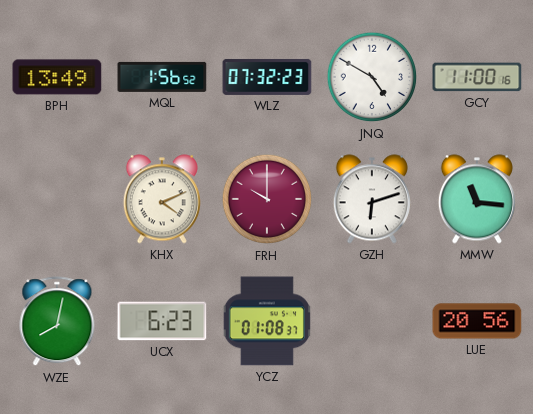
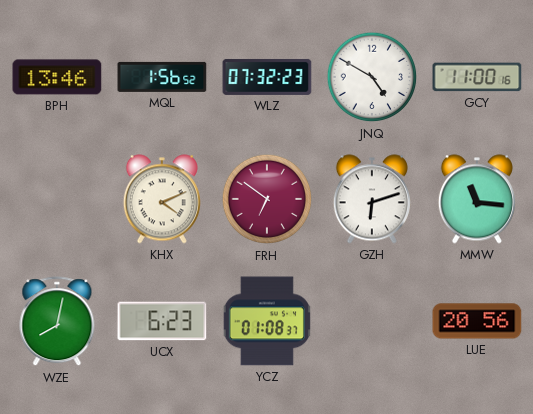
BPH: 13:49 -> 13:46
FRH: 10:00 -> 6:51
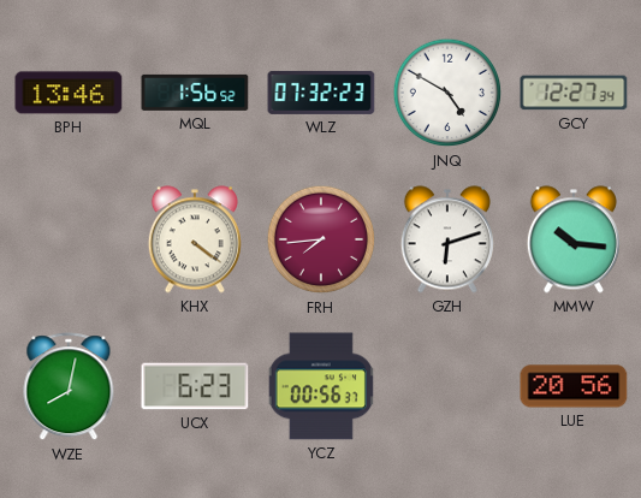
GCY: 11:00 -> 12:27
KHX: 4:11 -> 4:21
FRH: 6:51 -> 7:44
MMW: 11:16 -> 10:16
YCZ: 01:08 -> 00:56
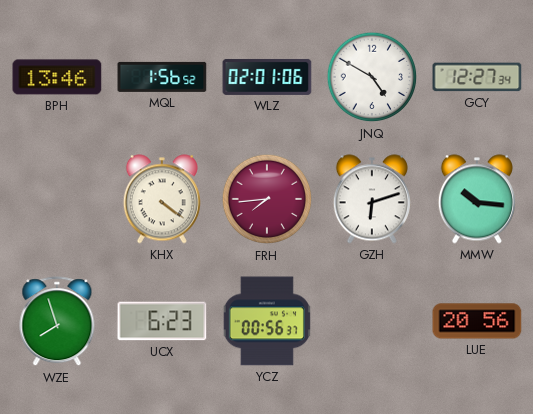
WLZ: 07:32 -> 02:01
WZE: 8:02 -> 7:57
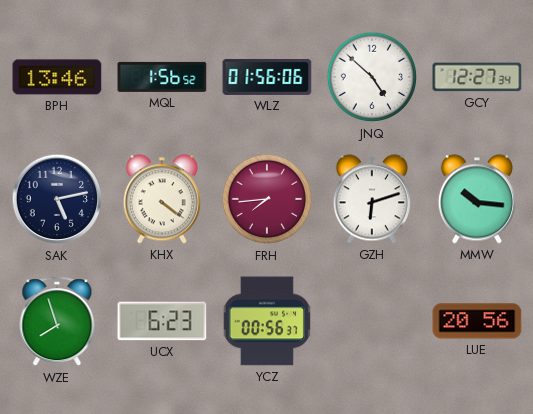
WLZ: 02:01 -> 01:56
JNQ: 4:50 -> 4:52
SAK: none -> 5:13
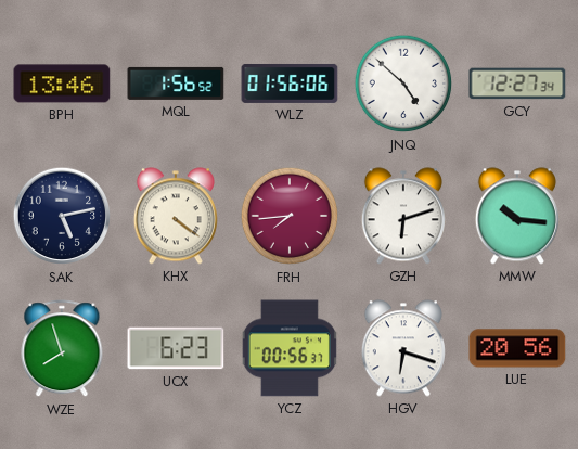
HGV: none -> 6:18
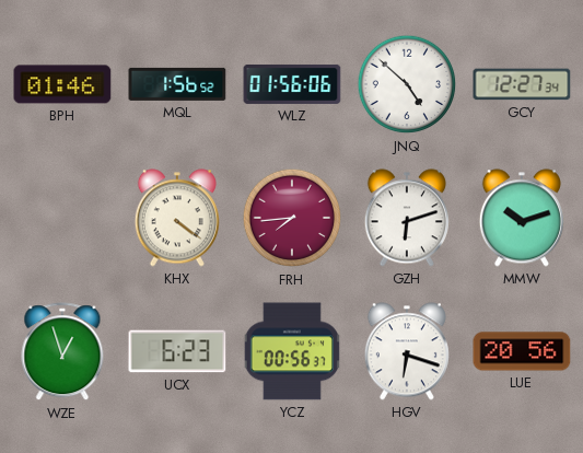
BPH: 13:46 -> 01:46
SAK: 5:13 -> none
MMW: 10:16 -> 10:12
WZE: 7:57 -> 12:57
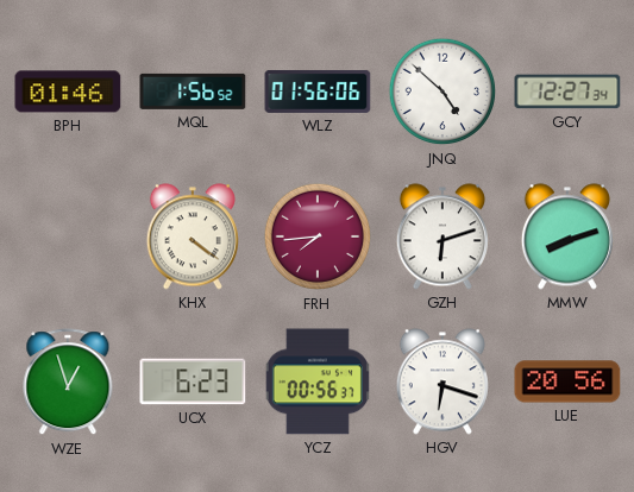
MMW: 10:12 -> 8:12
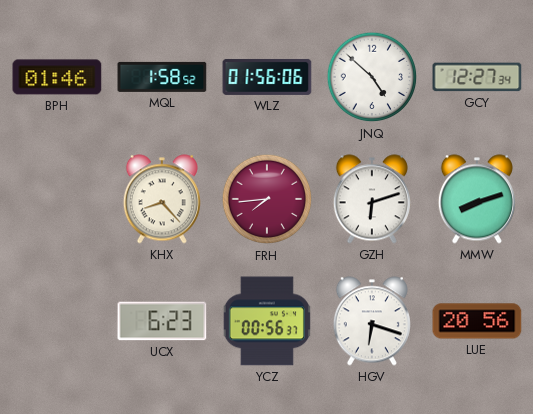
MQL: 1:56 -> 1:58
KHX: 4:21 -> 8:23
WZE: 12:57 -> none
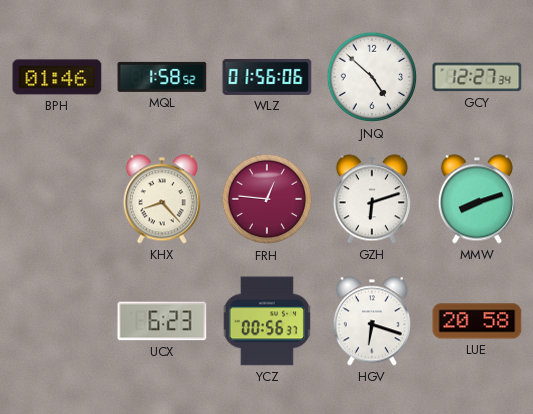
FRH: 7:44 -> 12:46
LUE: 20:56 -> 20:58
